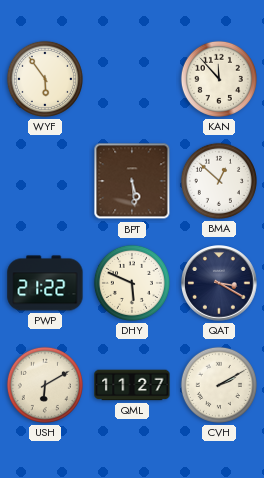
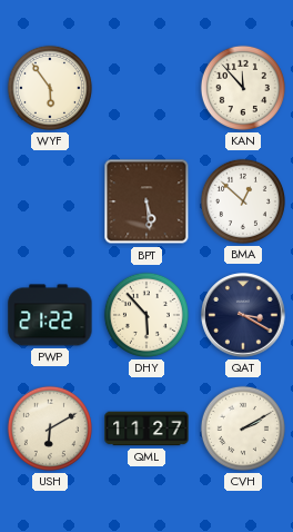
DHY: 5:49 -> 5:53
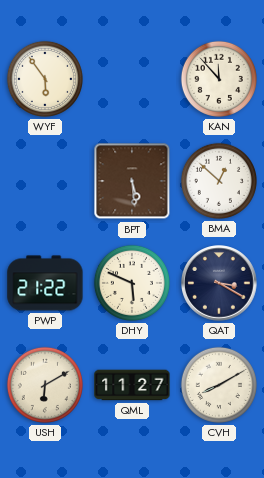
DHY: 5:53 -> 5:49
CVH: 2:10 -> 8:10
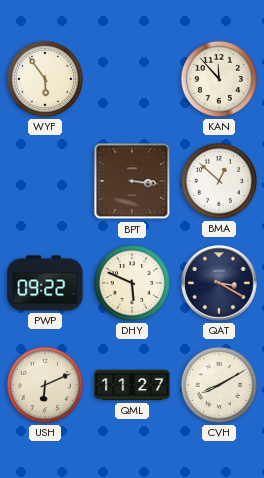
BPT: 5:29 -> 3:16
PWP: 21:22 -> 09:22
USH: 6:10 -> 6:11
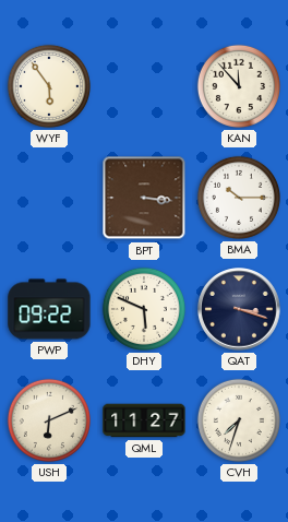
BMA: 12:52 -> 10:15
QAT: 3:20 -> 3:18
CVH: 8:10 -> 7:33
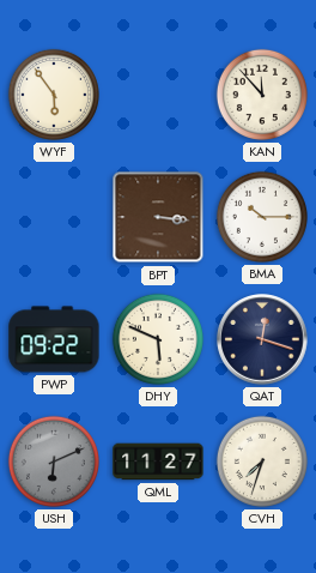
QAT: 3:18 -> 12:18
USH dial: cream -> grey
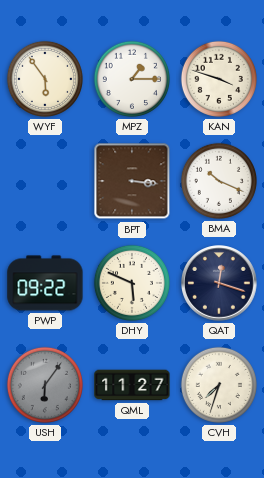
MPZ: none -> 1:15
KAN: 11:53 -> 3:48
BMA: 10:15 -> 10:19
USH: 6:11 -> 6:06
